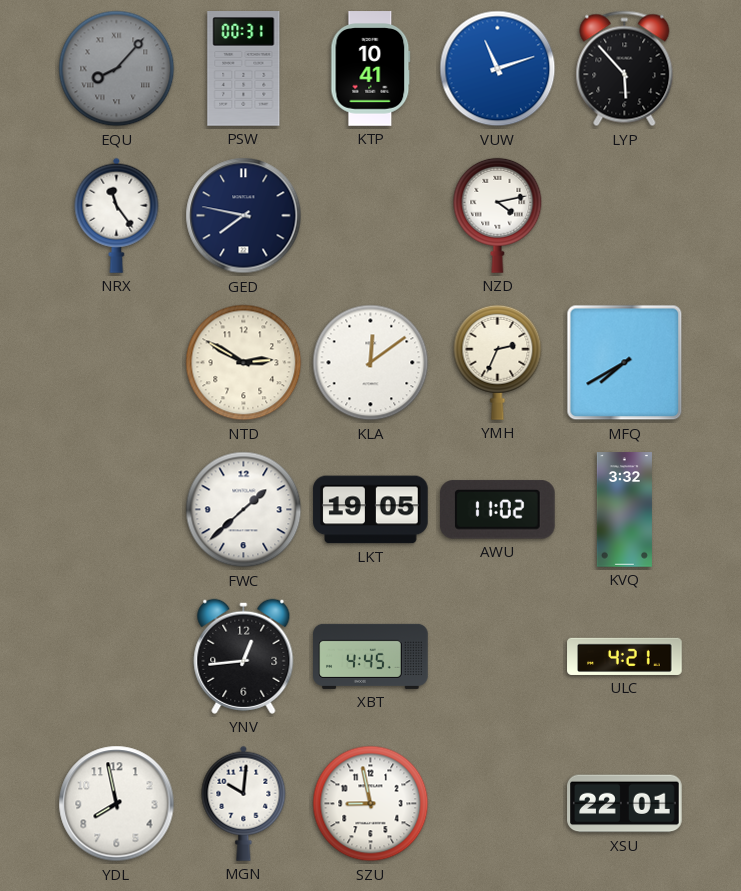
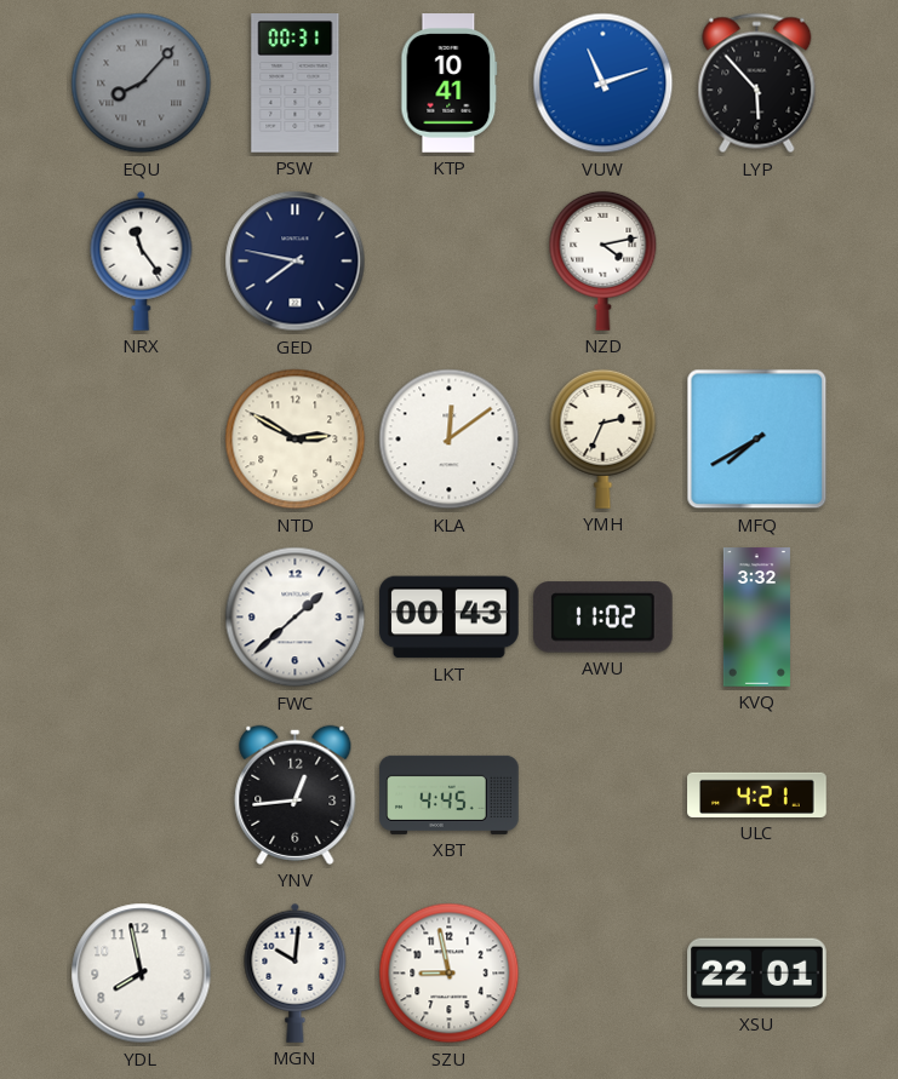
LKT: 19:05 -> 00:43
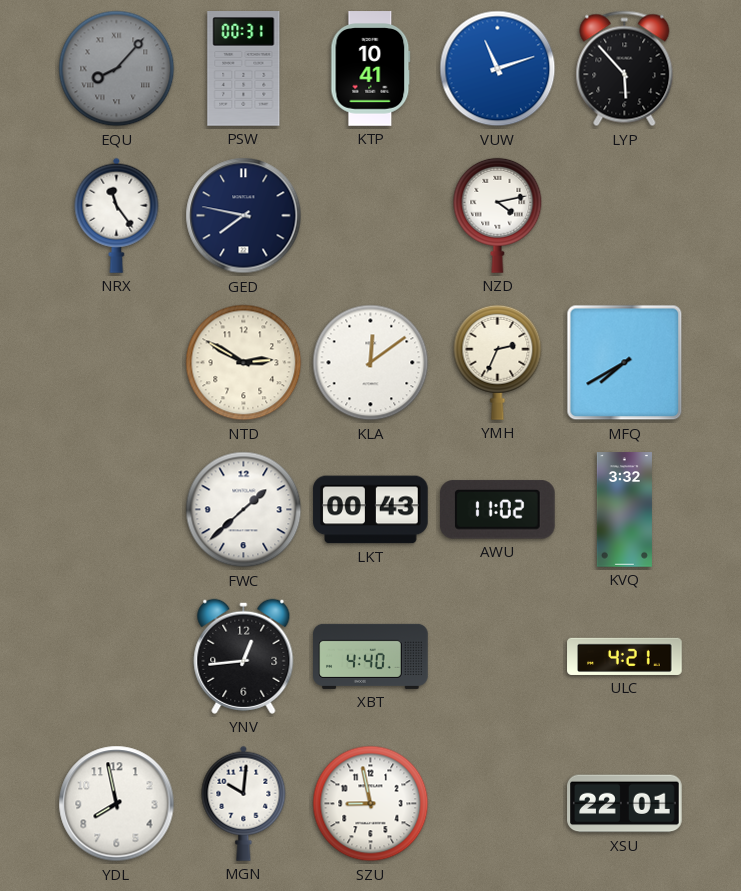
XBT: 4:45 -> 4:40
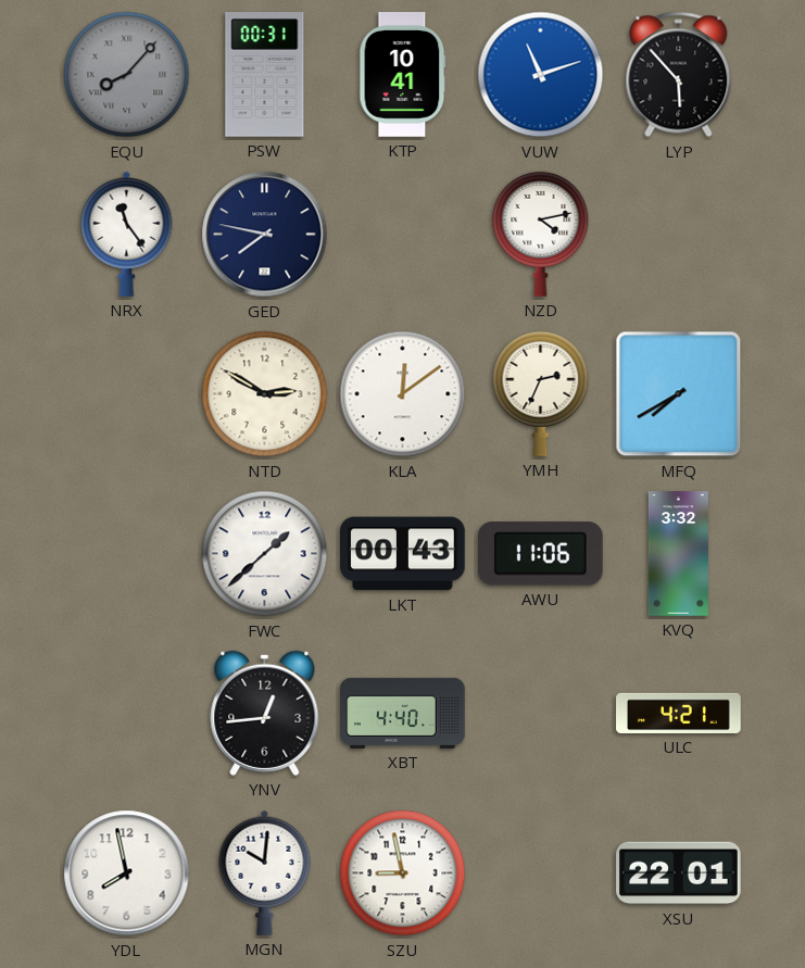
AWU: 11:02 -> 11:06
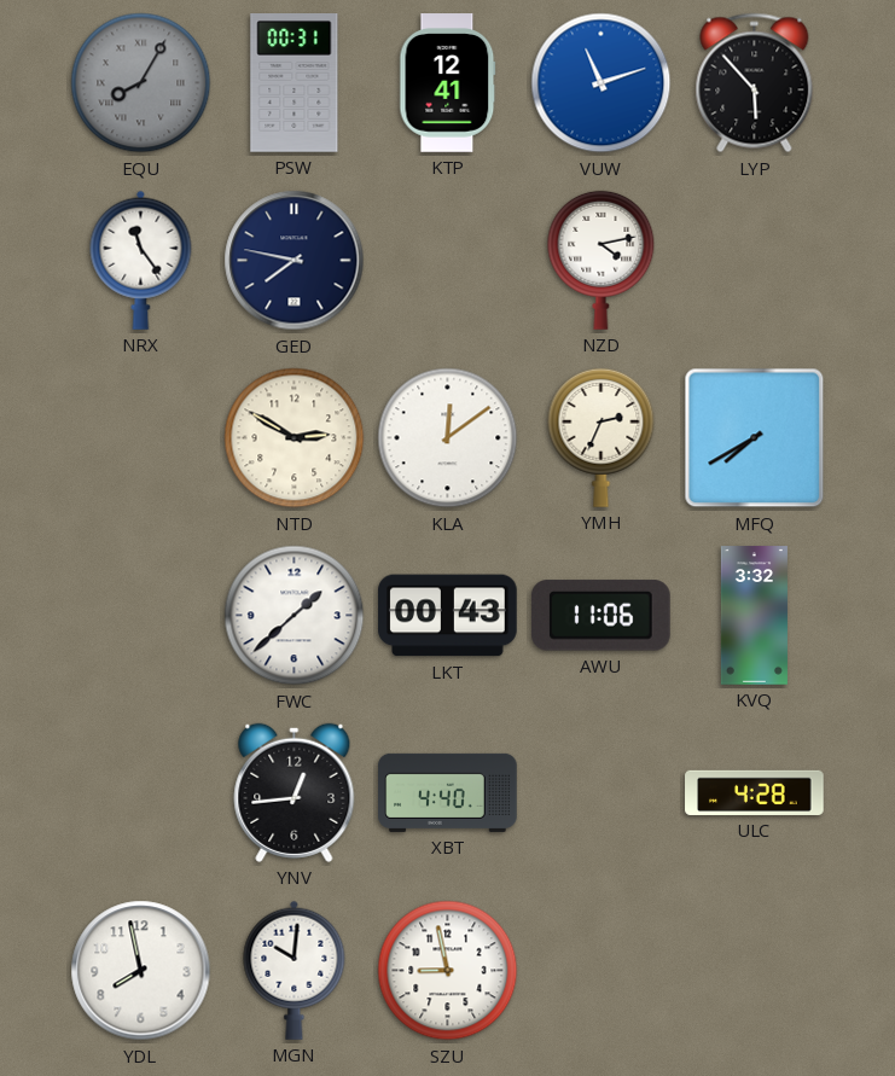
EQU: 8:07 -> 8:05
KTP: 10:41 -> 12:41
ULC: 4:21 -> 4:28
XSU: 22:01 -> none
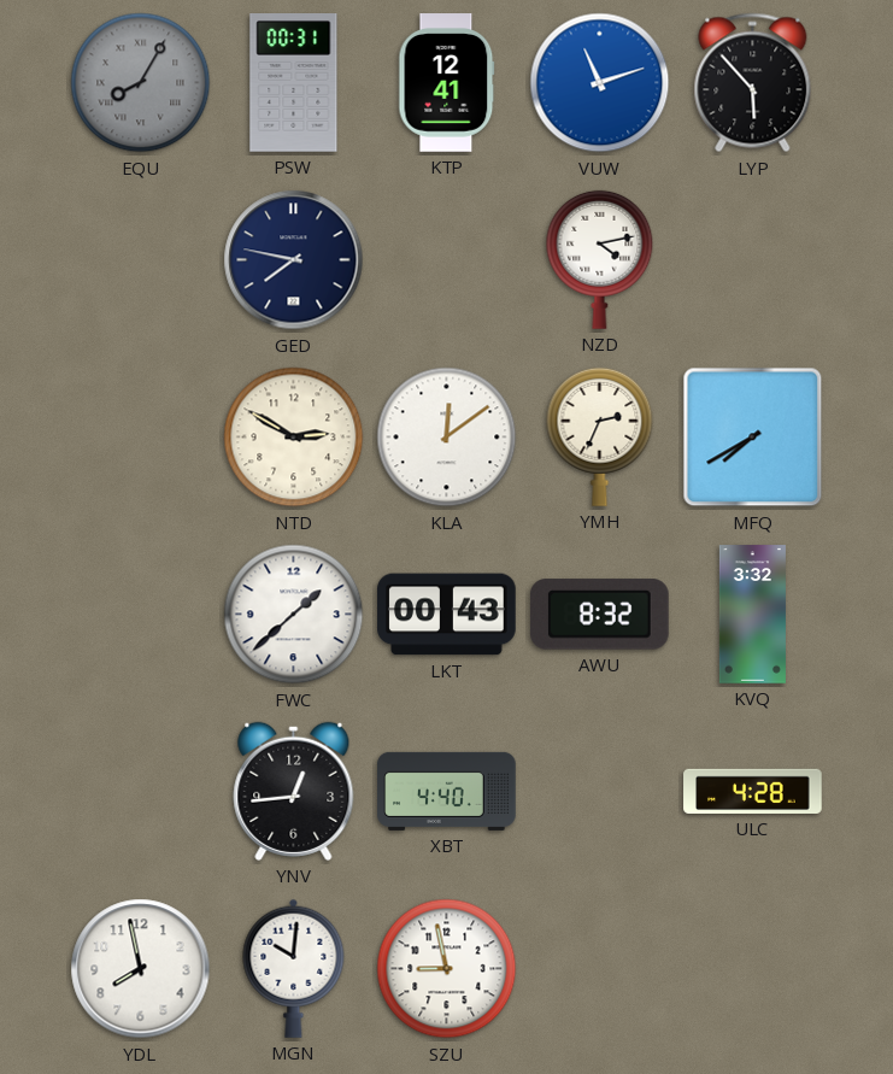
NRX: 11:24 -> none
AWU: 11:06 -> 8:32
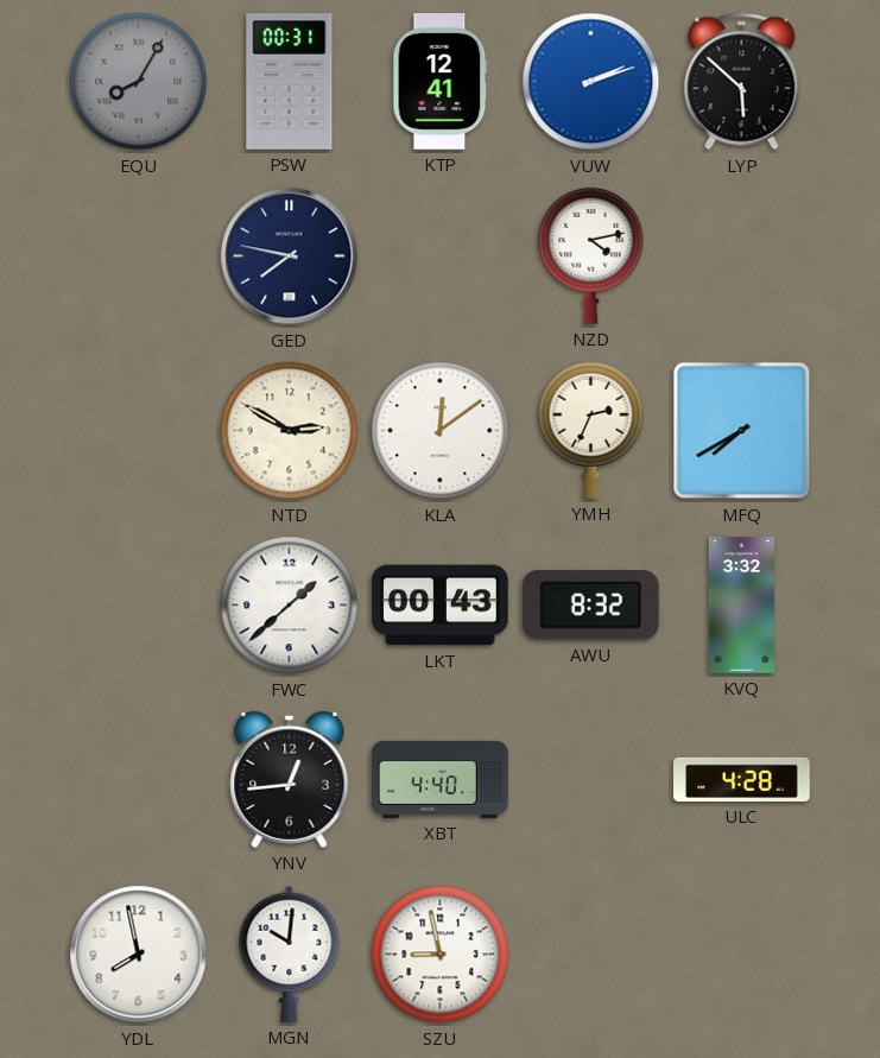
VUW: 11:12 -> 2:12
LYP: 5:53 -> 5:52
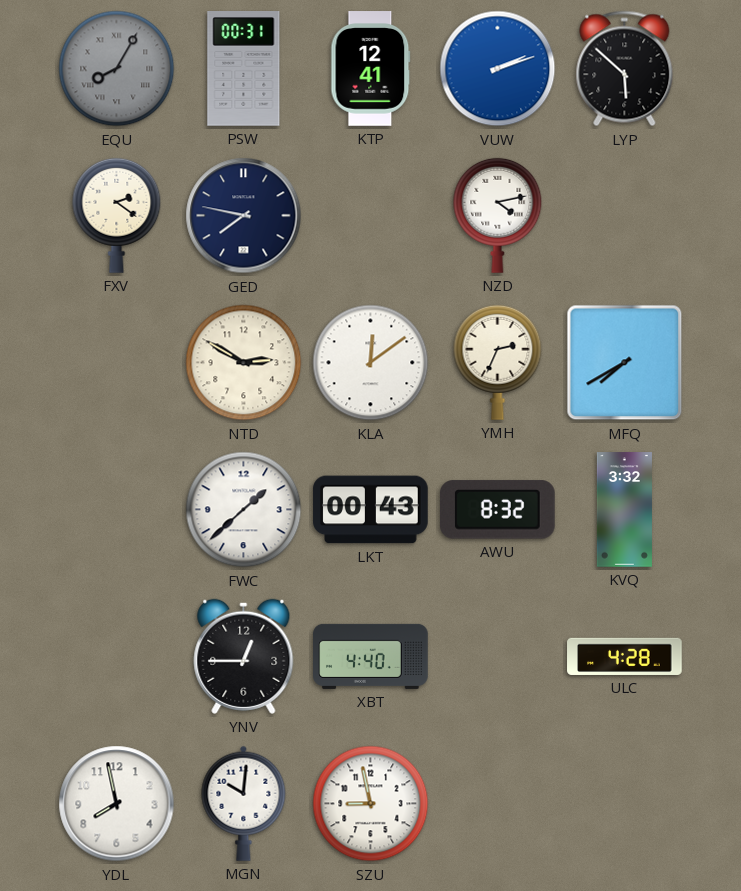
FXV: none -> 2:21
YNV: 12:44 -> 12:45
